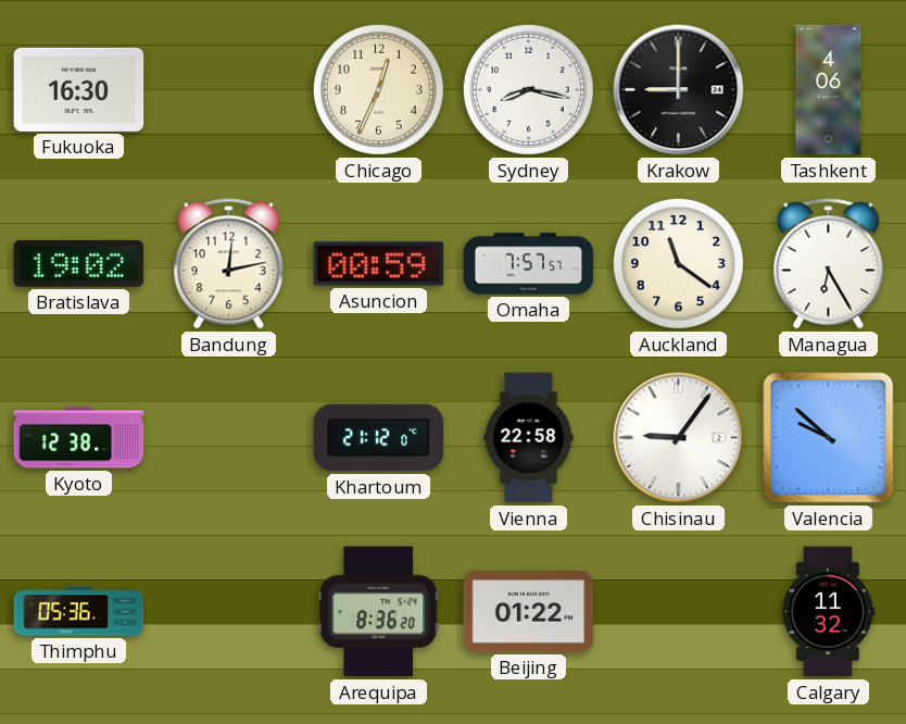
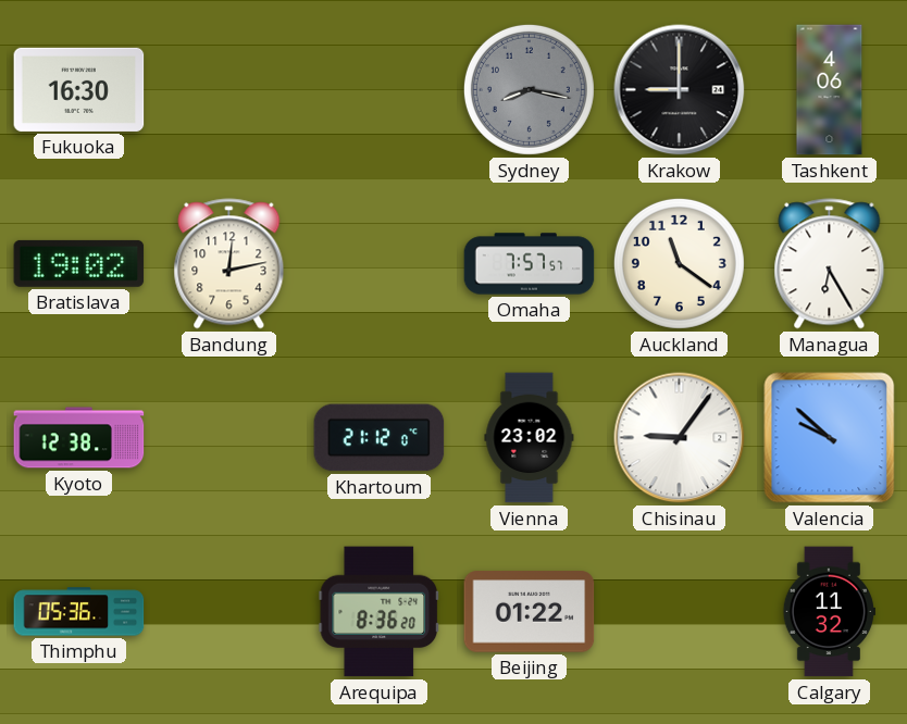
Chicago: 12:34 -> none
Sydney dial: white -> grey
Asuncion: 00:59 -> none
Vienna: 22:58 -> 23:02
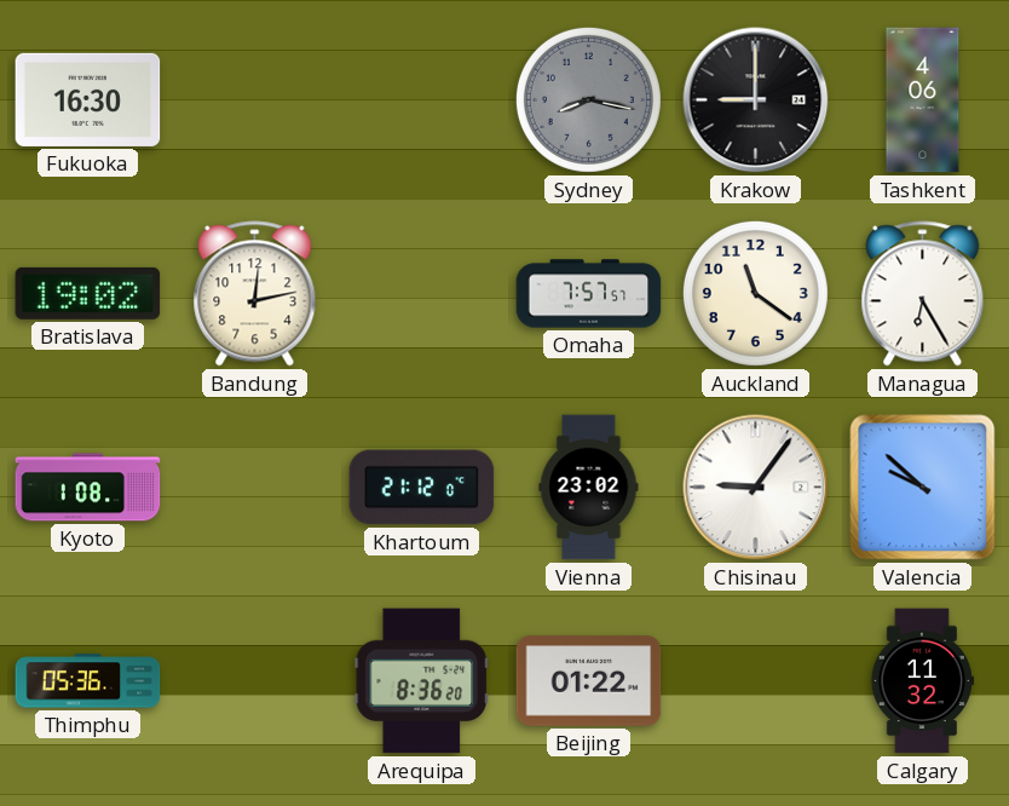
Kyoto: 12:38 -> 1:08
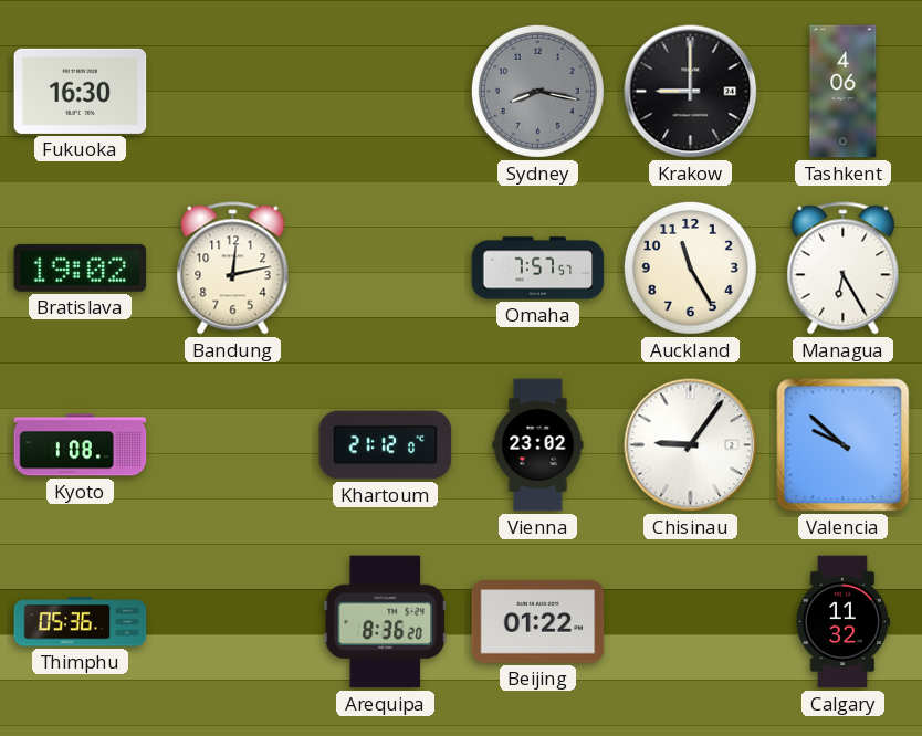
Auckland: 11:21 -> 11:25
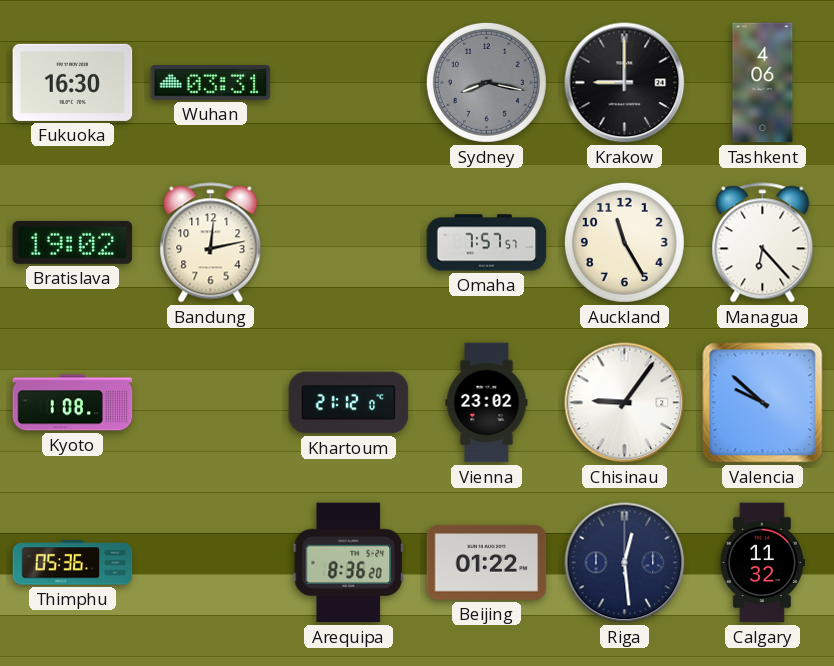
Wuhan: none -> 03:31
Managua: 6:25 -> 6:23
Riga: none -> 12:29
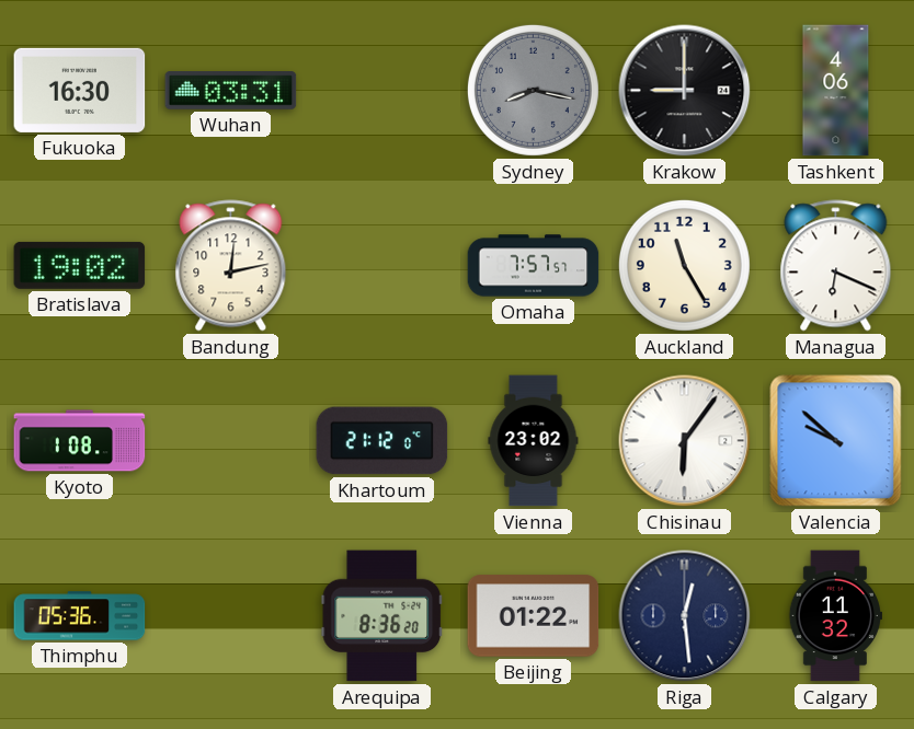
Managua: 6:23 -> 6:19
Chisinau: 9:06 -> 6:06
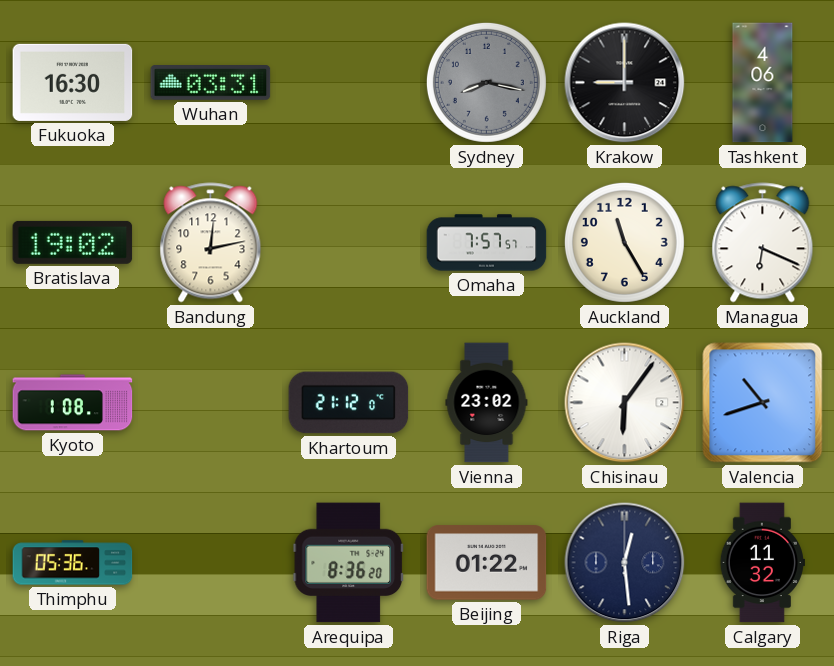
Valencia: 9:52 -> 10:42
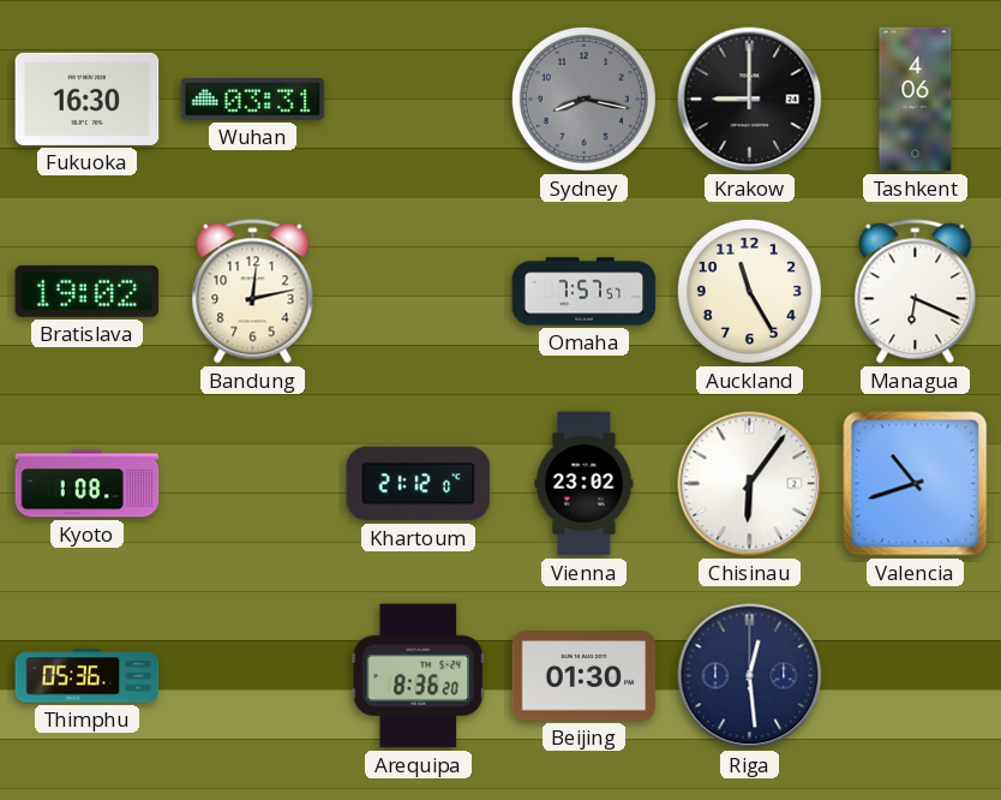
Beijing: 01:22 -> 01:30
Calgary: 11:32 -> none
